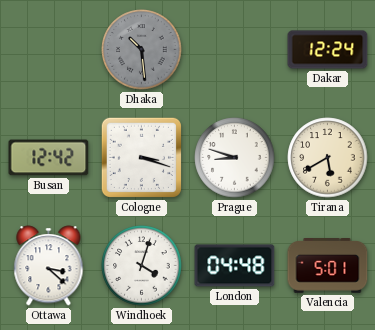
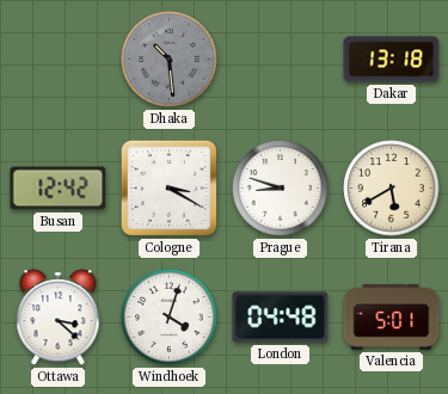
Dakar: 12:24 -> 13:18
Cologne: 3:18 -> 3:20
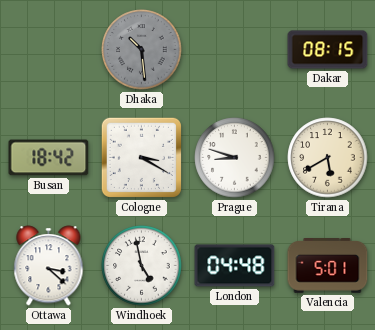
Dakar: 13:18 -> 08:15
Busan: 12:42 -> 18:42
Windhoek: 4:03 -> 4:58
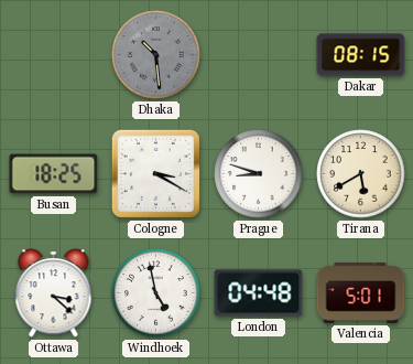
Busan: 18:42 -> 18:25
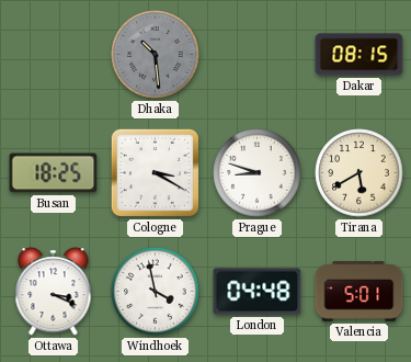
Ottawa: 3:22 -> 3:19
Windhoek: 4:58 -> 3:58
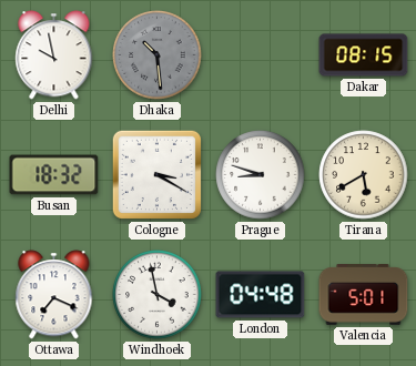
Delhi: none -> 9:58
Busan: 18:25 -> 18:32
Ottawa: 3:19 -> 7:19
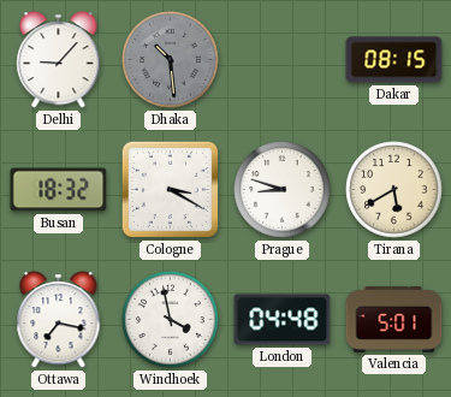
Delhi: 9:58 -> 9:07
Ottawa: 7:19 -> 7:17
